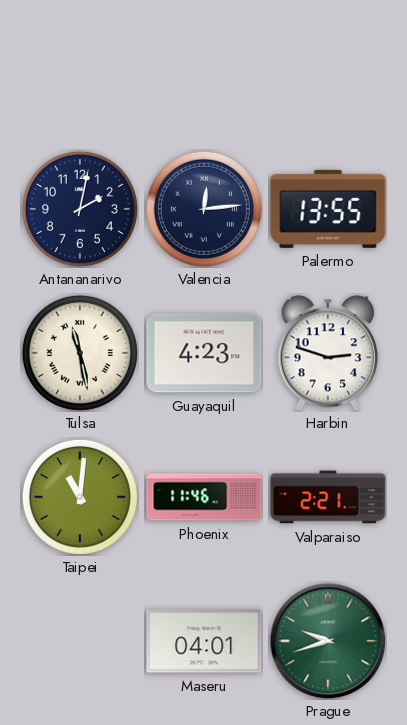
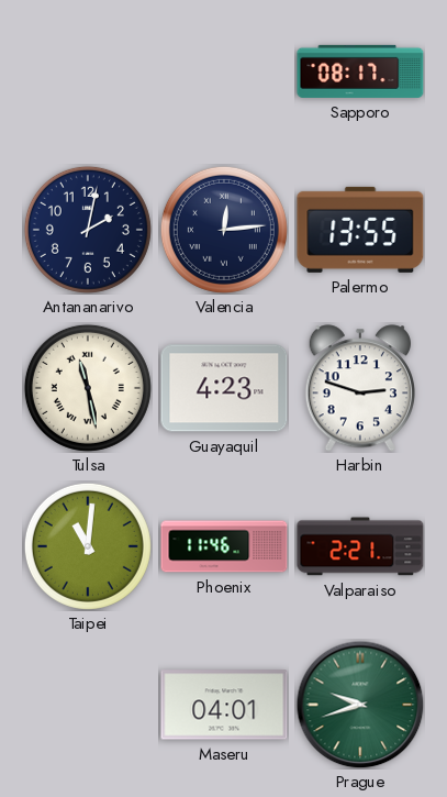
Sapporo: none -> 08:17
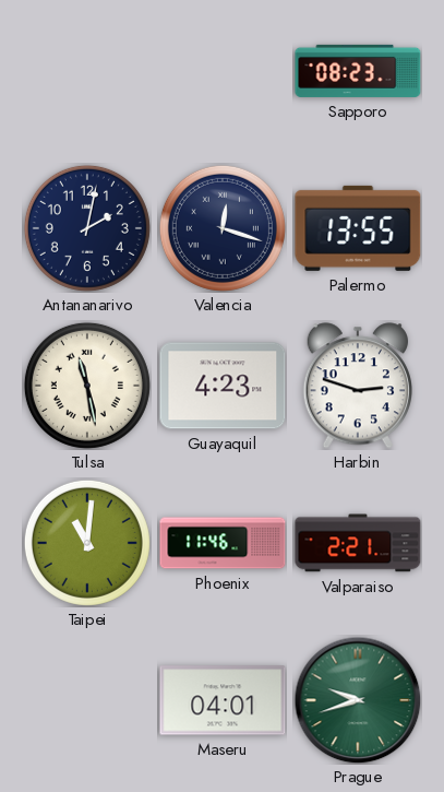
Sapporo: 08:17 -> 08:23
Valencia: 12:14 -> 12:18
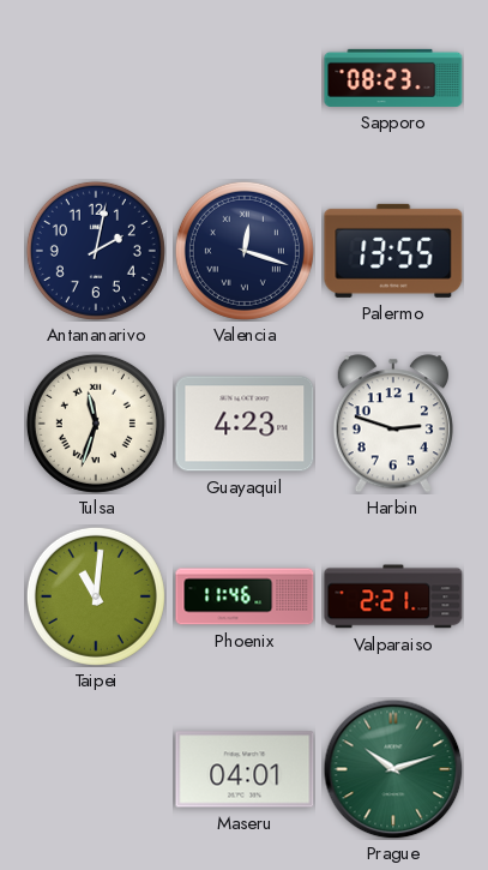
Tulsa: 11:28 -> 11:33
Prague: 9:42 -> 10:12
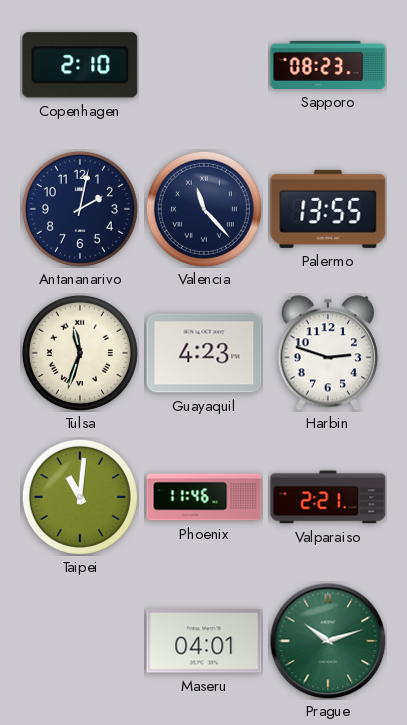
Copenhagen: none -> 2:10
Valencia: 12:18 -> 11:23
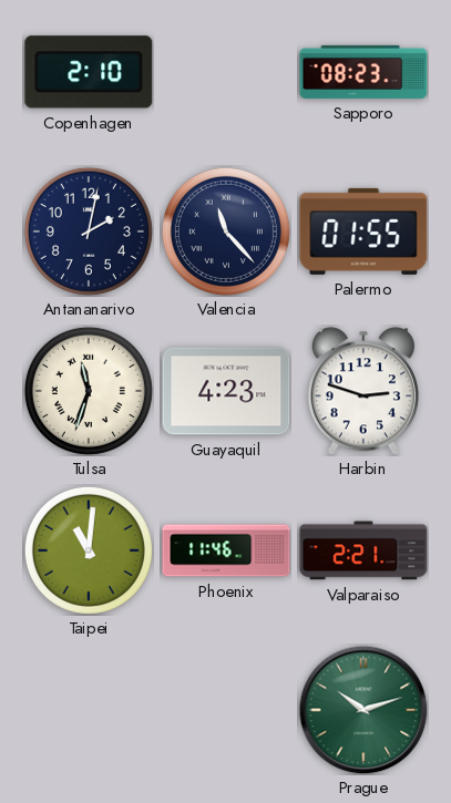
Palermo: 13:55 -> 01:55
Maseru: 04:01 -> none
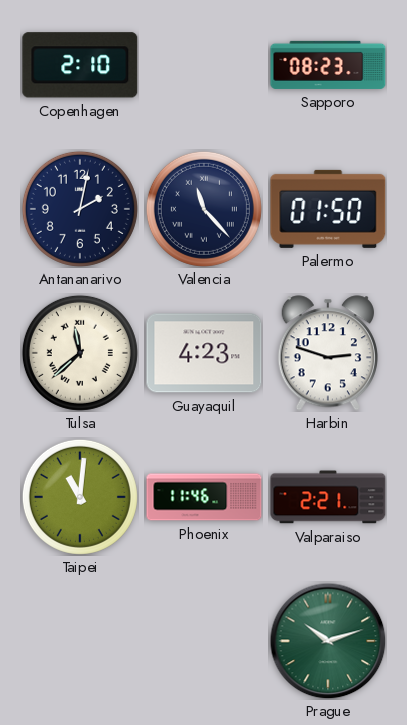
Palermo: 01:55 -> 01:50
Tulsa: 11:33 -> 11:38
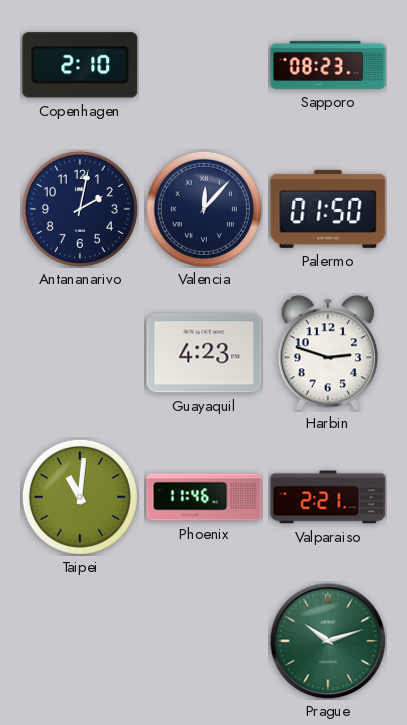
Valencia: 11:23 -> 12:07
Tulsa: 11:38 -> none
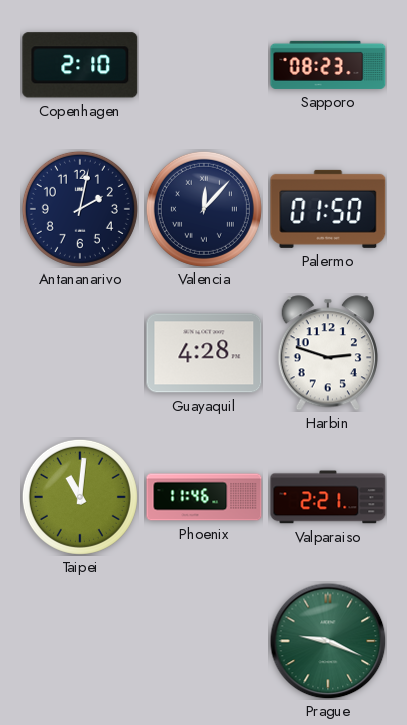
Guayaquil: 4:23 -> 4:28
Prague: 10:12 -> 9:19
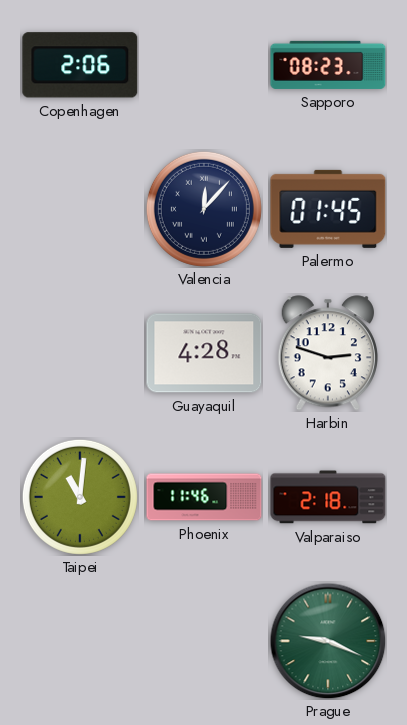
Copenhagen: 2:10 -> 2:06
Antananarivo: 2:02 -> none
Palermo: 01:50 -> 01:45
Valparaiso: 2:21 -> 2:18
